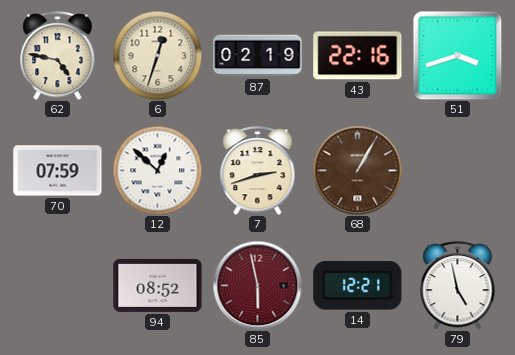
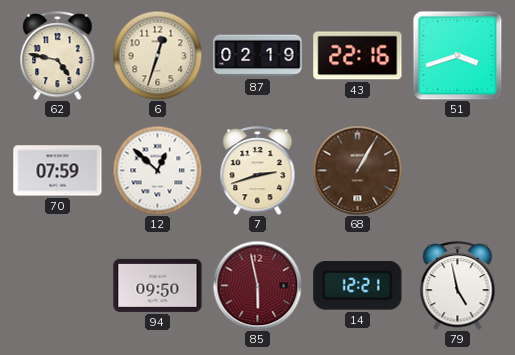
94: 08:52 -> 09:50
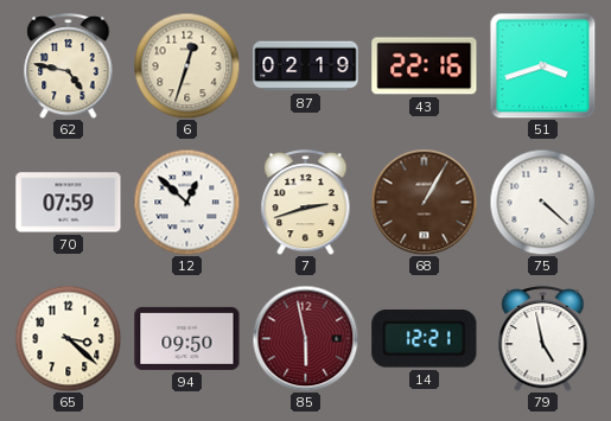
75: none -> 4:22
65: none -> 3:22
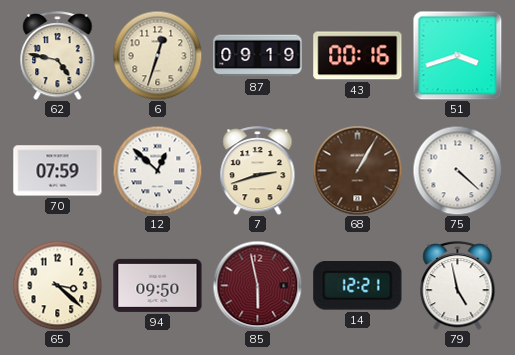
87: 02:19 -> 09:19
43: 22:16 -> 00:16
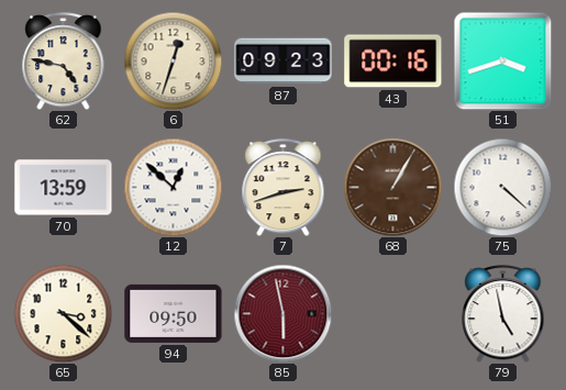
87: 09:19 -> 09:23
70: 07:59 -> 13:59
14: 12:21 -> none
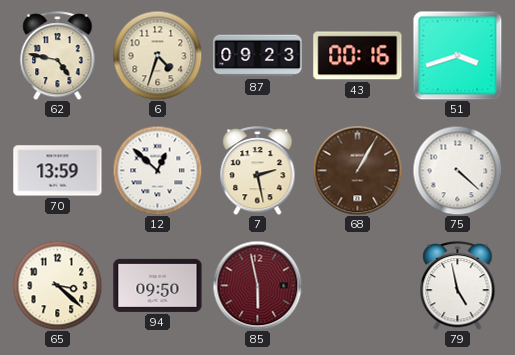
6: 12:33 -> 4:33
7: 2:42 -> 2:28
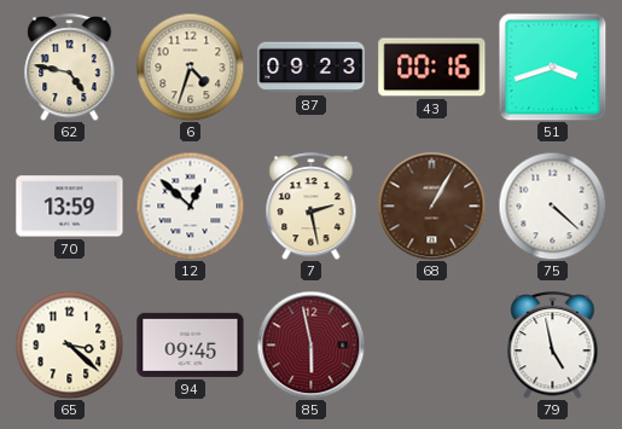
94: 09:50 -> 09:45
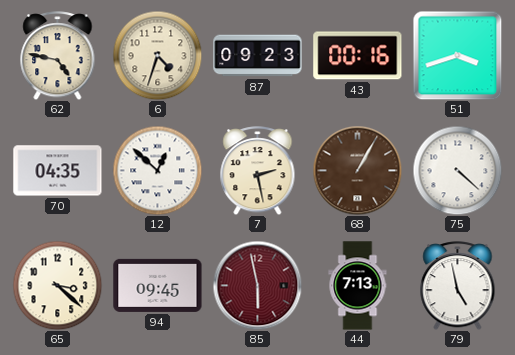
70: 13:59 -> 04:35
44: none -> 7:13
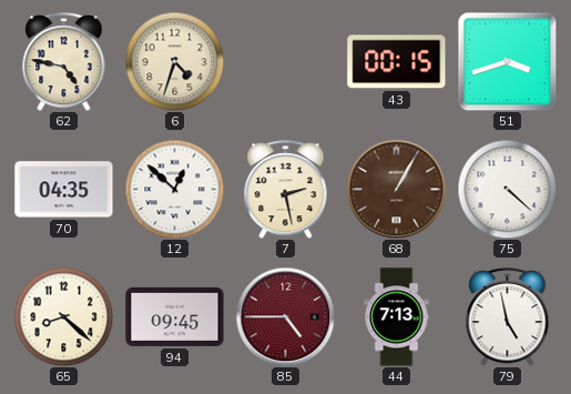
87: 09:23 -> none
43: 00:16 -> 00:15
65: 3:22 -> 8:22
85: 5:58 -> 4:45
